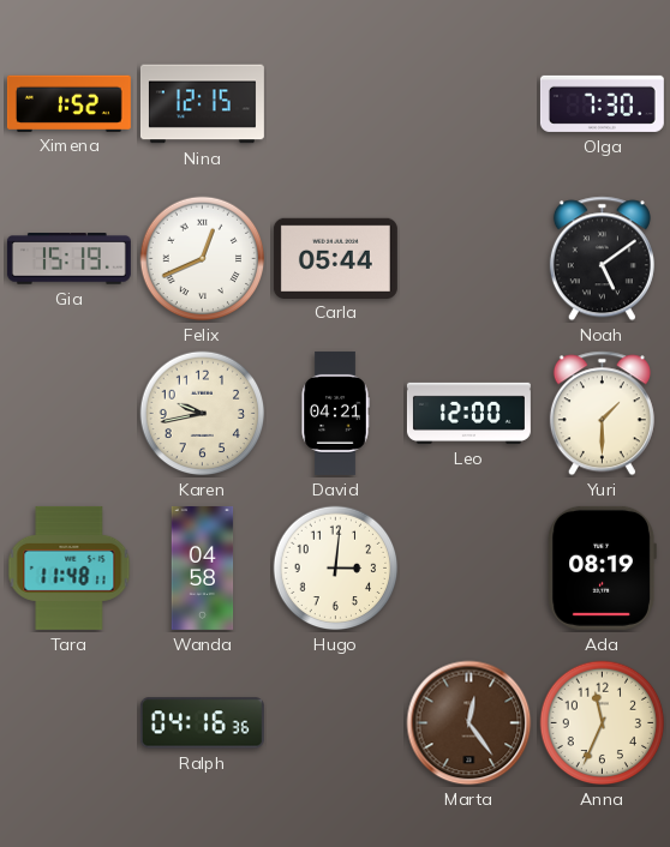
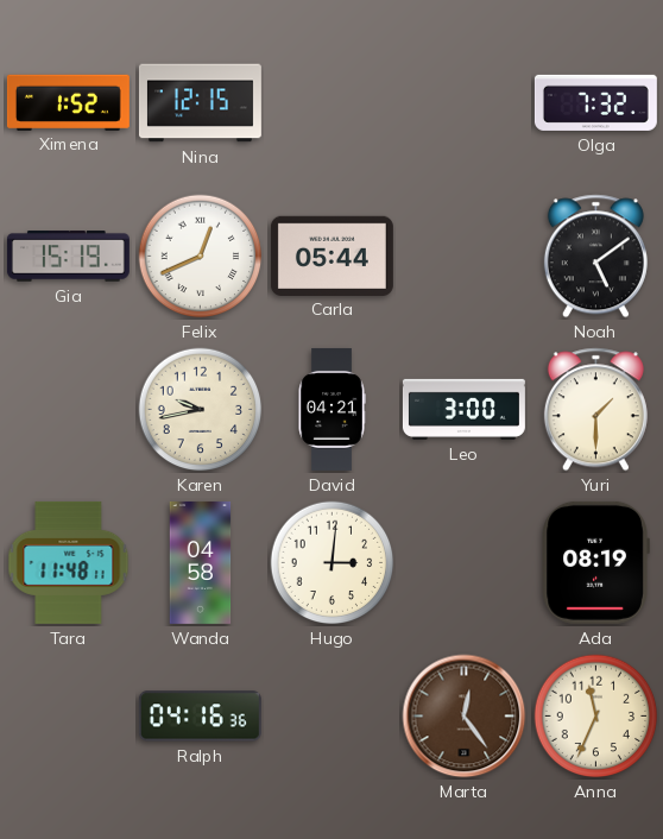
Olga: 7:30 -> 7:32
Leo: 12:00 -> 3:00
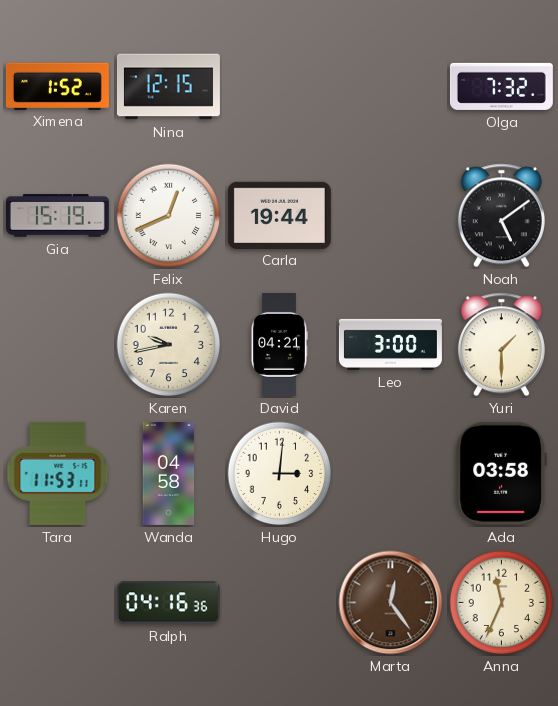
Carla: 05:44 -> 19:44
Tara: 11:48 -> 11:53
Ada: 08:19 -> 03:58
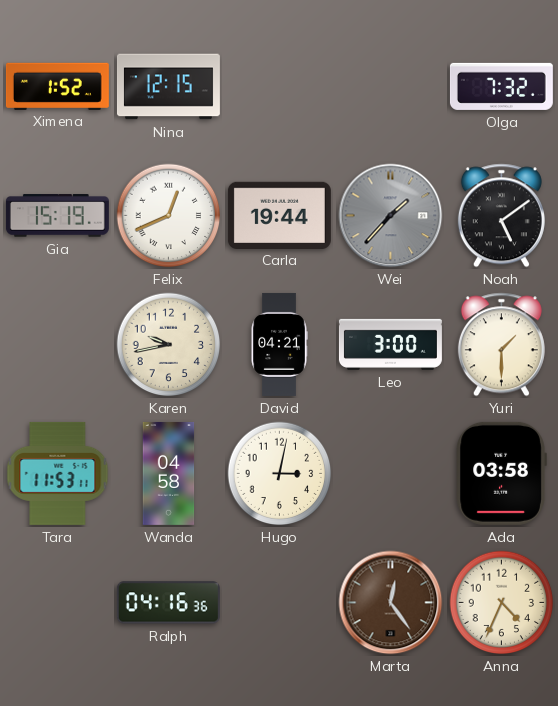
Wei: none -> 1:37
Hugo: 3:01 -> 3:02
Anna: 11:34 -> 4:34
